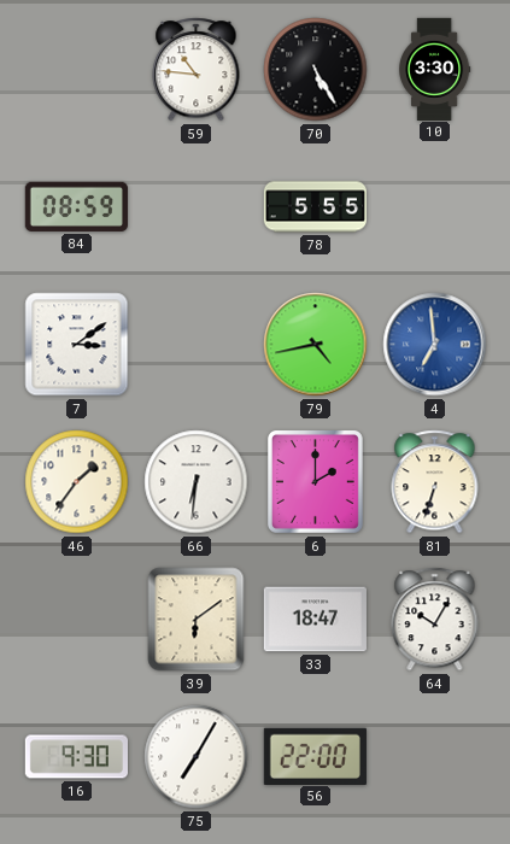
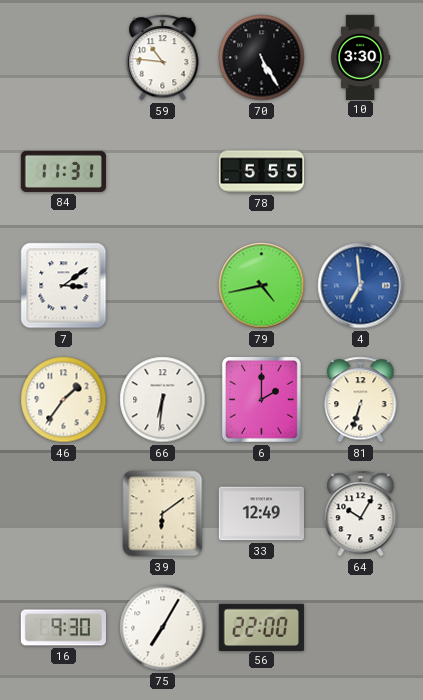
84: 08:59 -> 11:31
33: 18:47 -> 12:49
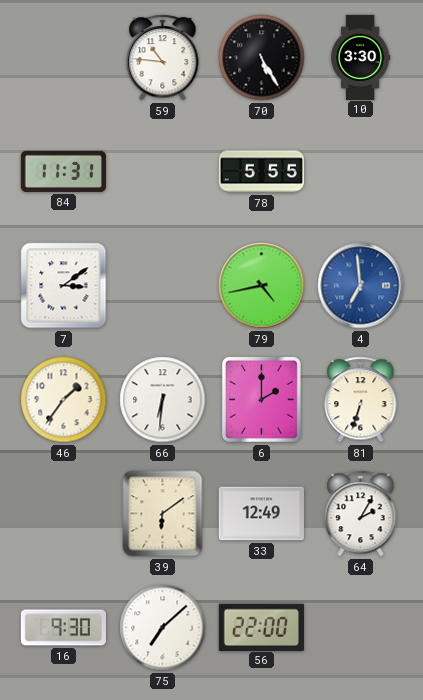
64: 10:05 -> 2:05
75: 7:05 -> 7:08
